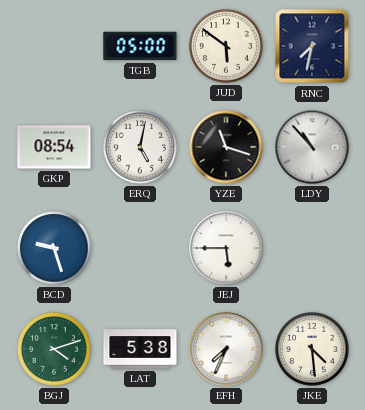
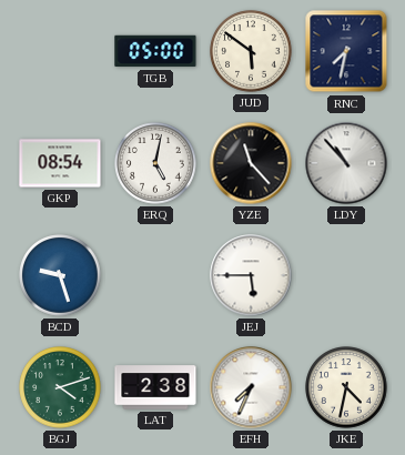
YZE: 11:18 -> 11:23
LAT: 5:38 -> 2:38
JKE: 4:29 -> 4:32
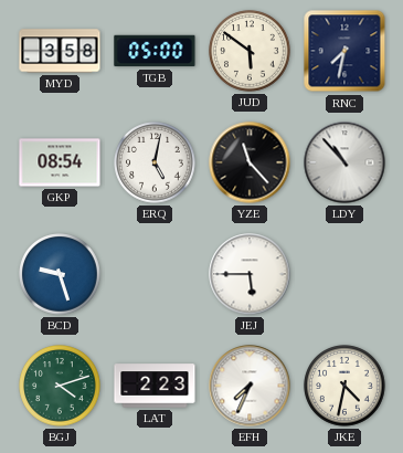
MYD: none -> 3:58
LAT: 2:38 -> 2:23
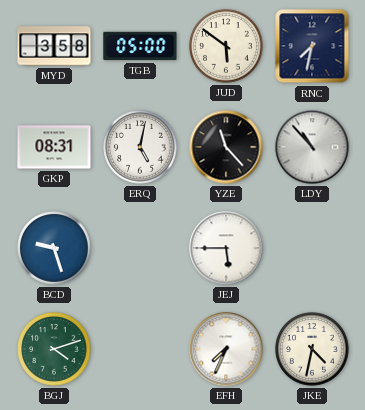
GKP: 08:54 -> 08:31
LAT: 2:23 -> none
